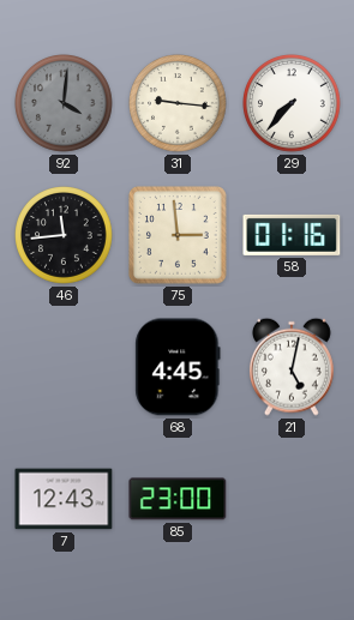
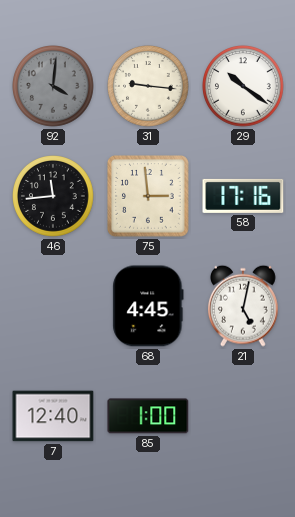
29: 7:37 -> 10:21
58: 01:16 -> 17:16
7: 12:43 -> 12:40
85: 23:00 -> 1:00
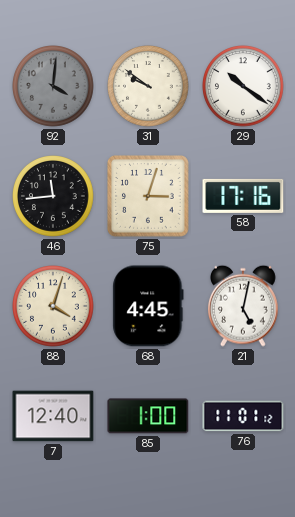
31: 9:16 -> 9:51
75: 2:59 -> 3:03
88: none -> 4:03
76: none -> 11:01
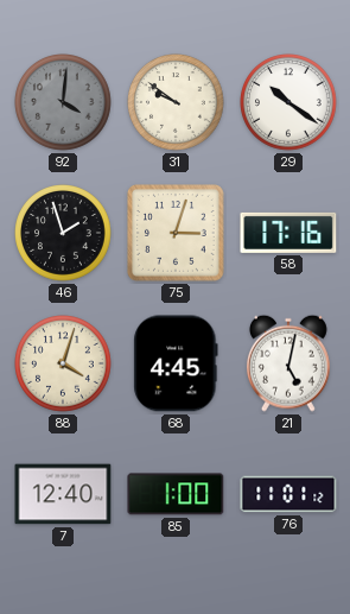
46: 11:44 -> 1:57
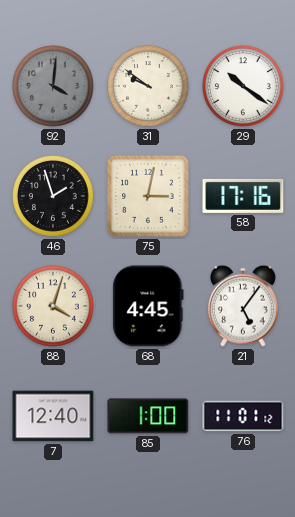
75: 3:03 -> 3:02
21: 5:02 -> 5:06
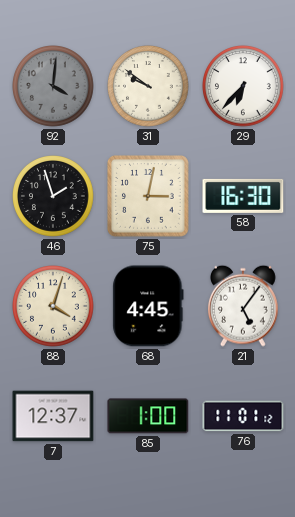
29: 10:21 -> 6:37
58: 17:16 -> 16:30
7: 12:40 -> 12:37
